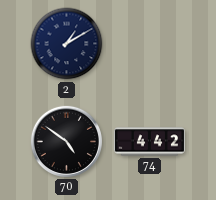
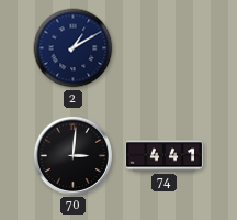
70: 4:51 -> 3:01
74: 4:42 -> 4:41
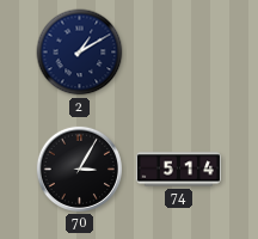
70: 3:01 -> 3:05
74: 4:41 -> 5:14
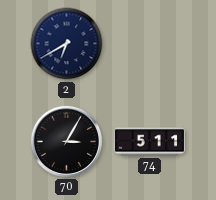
2: 1:10 -> 6:40
74: 5:14 -> 5:11
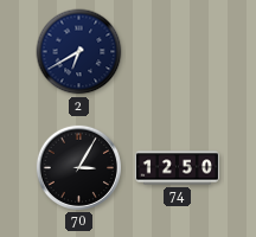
74: 5:11 -> 12:50
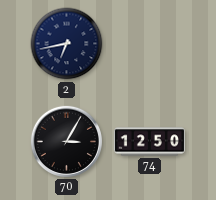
2: 6:40 -> 6:43
